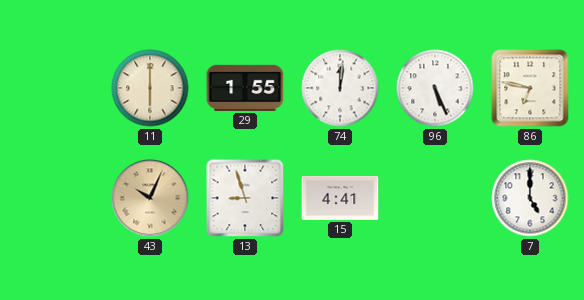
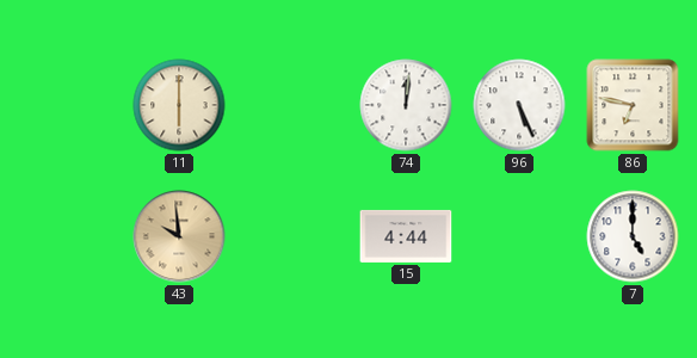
29: 1:55 -> none
43: 10:04 -> 9:59
13: 8:57 -> none
15: 4:41 -> 4:44
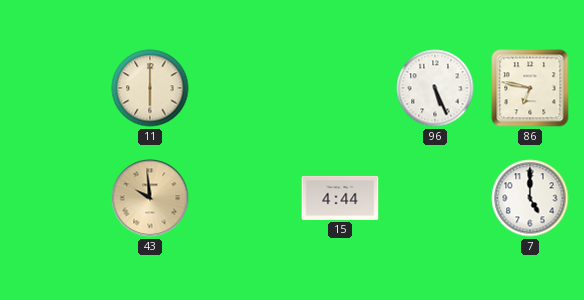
74: 12:01 -> none
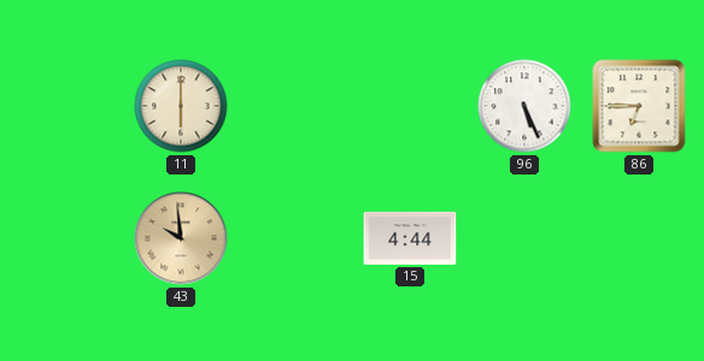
86: 6:47 -> 6:45
7: 5:00 -> none
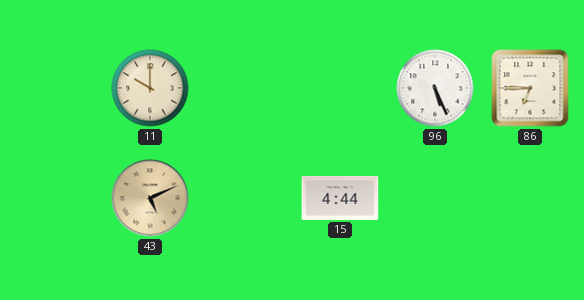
11: 6:00 -> 10:00
43: 9:59 -> 5:11
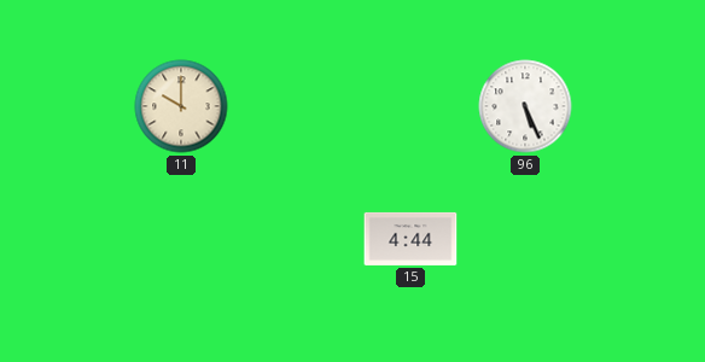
86: 6:45 -> none
43: 5:11 -> none
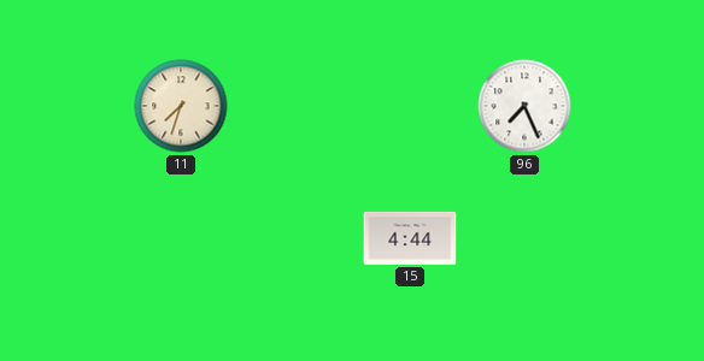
11: 10:00 -> 7:33
96: 5:26 -> 7:26
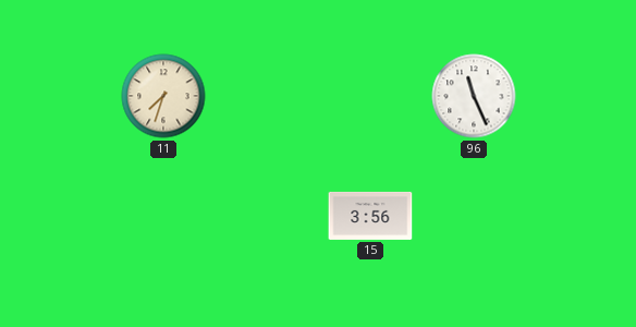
96: 7:26 -> 11:26
15: 4:44 -> 3:56
